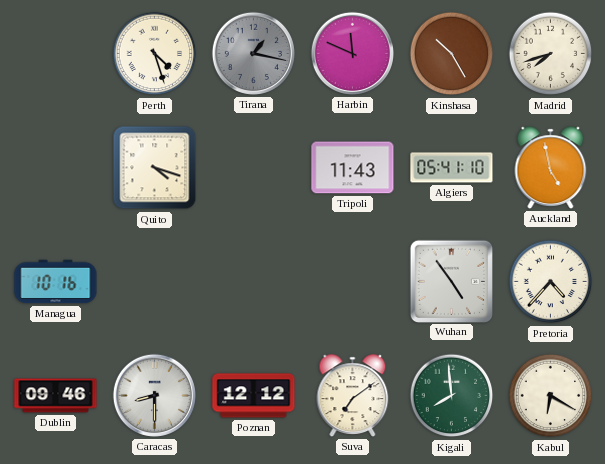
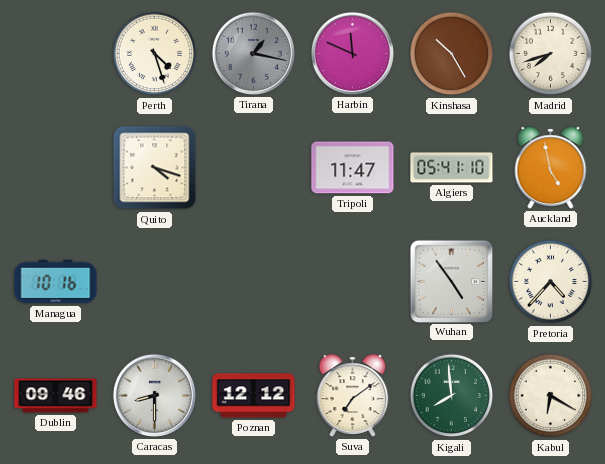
Tripoli: 11:43 -> 11:47
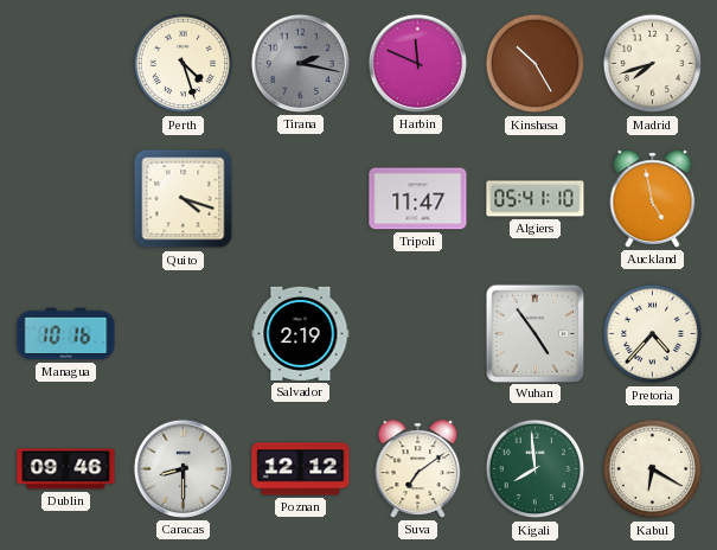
Tirana: 1:17 -> 2:17
Salvador: none -> 2:19
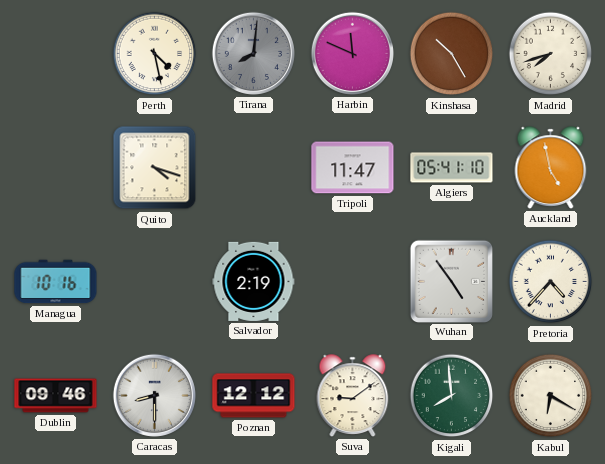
Perth: 4:27 -> 4:28
Tirana: 2:17 -> 8:01
Suva: 7:09 -> 9:09
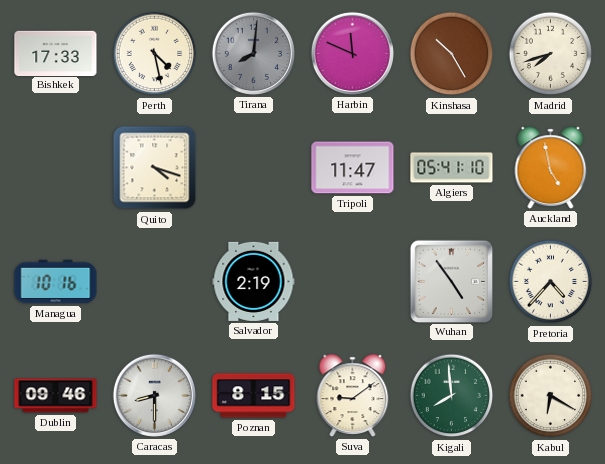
Bishkek: none -> 17:33
Poznan: 12:12 -> 8:15
